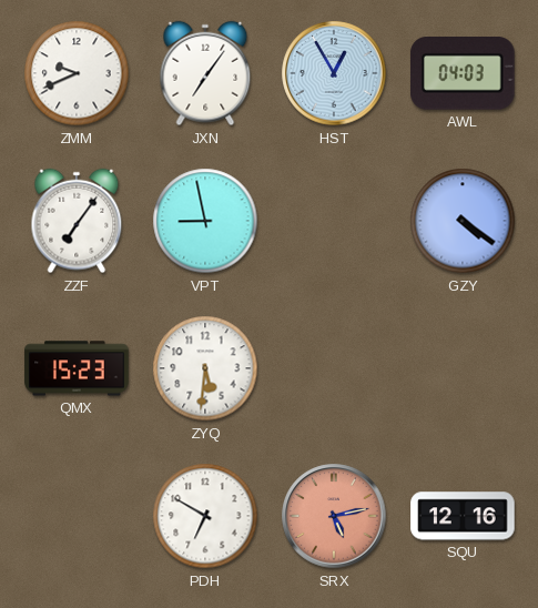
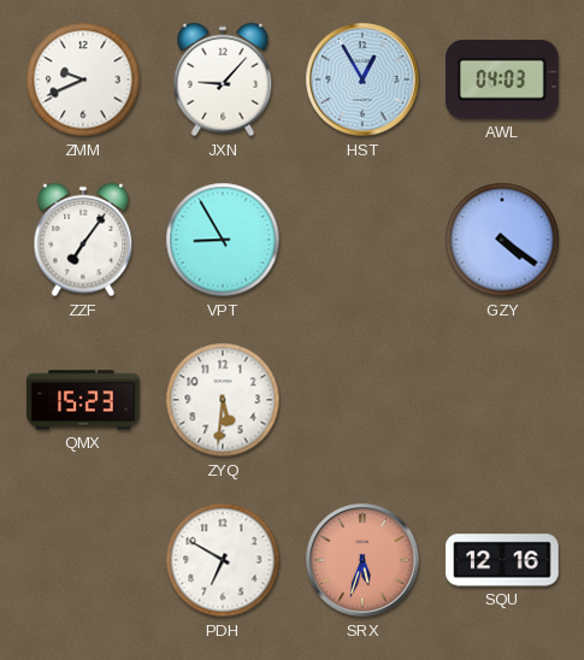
JXN: 7:06 -> 9:07
VPT: 8:58 -> 8:55
SRX: 5:13 -> 5:33
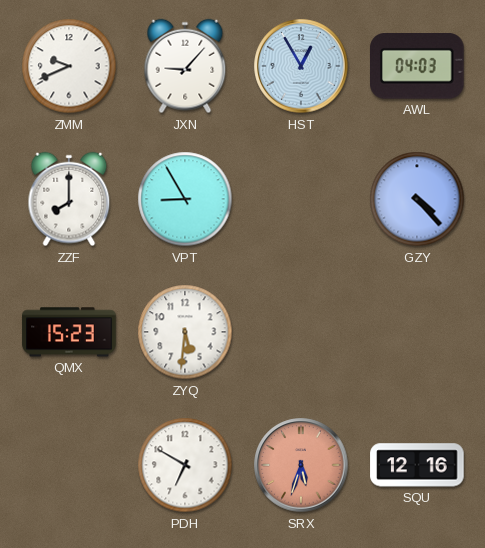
ZZF: 7:06 -> 8:00
GZY: 4:21 -> 4:23
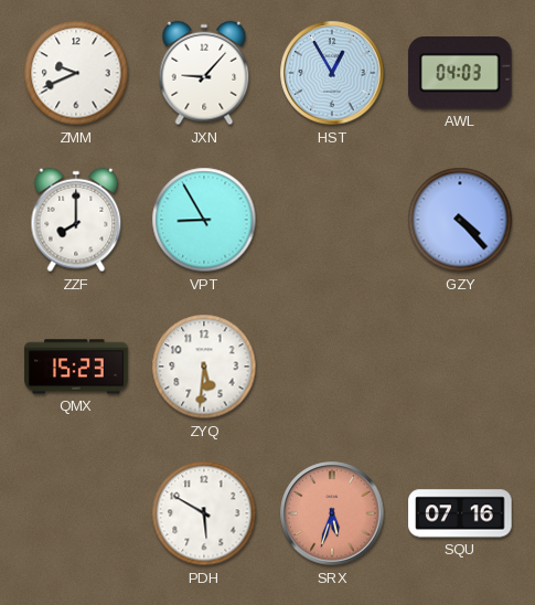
PDH: 6:50 -> 5:50
SQU: 12:16 -> 07:16
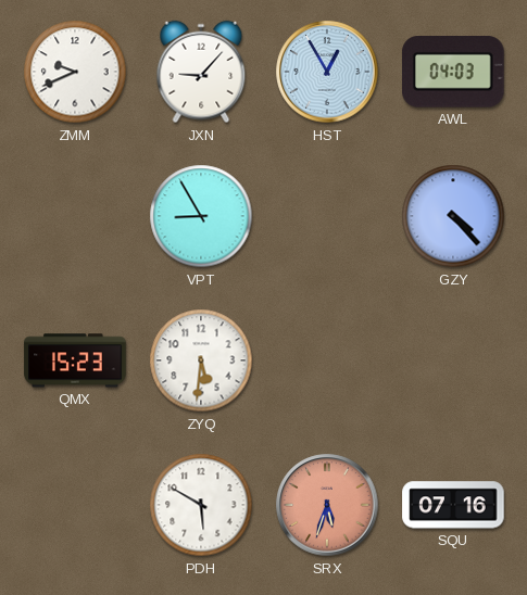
ZZF: 8:00 -> none
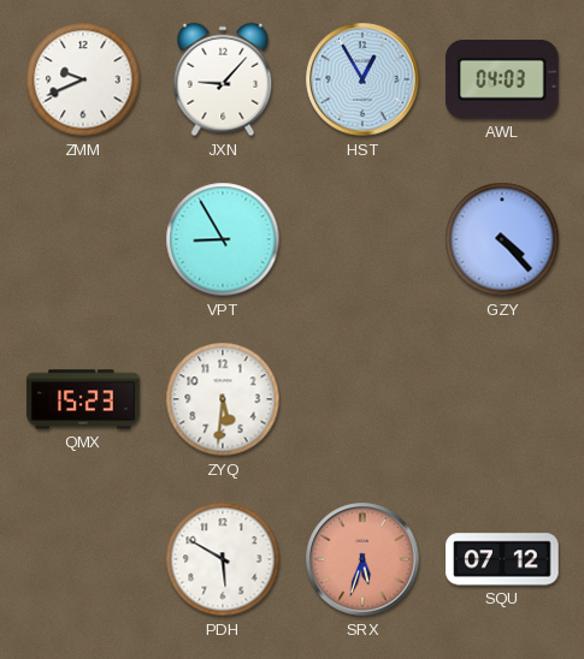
SQU: 07:16 -> 07:12
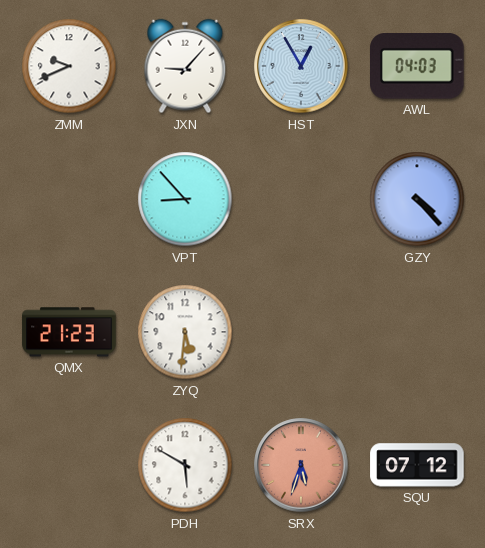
VPT: 8:55 -> 8:53
QMX: 15:23 -> 21:23
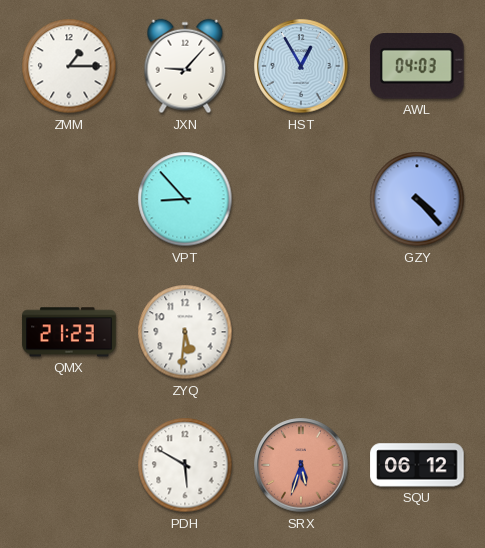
ZMM: 9:41 -> 1:15
SQU: 07:12 -> 06:12
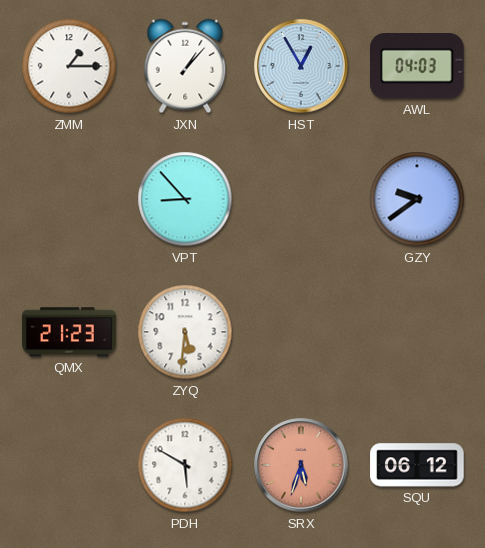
JXN: 9:07 -> 1:07
GZY: 4:23 -> 9:39
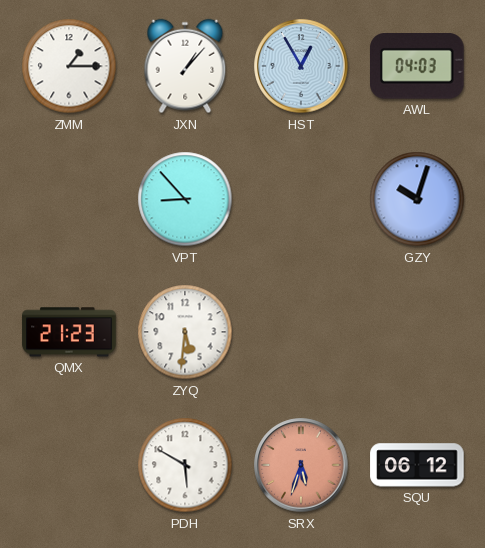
GZY: 9:39 -> 10:03
